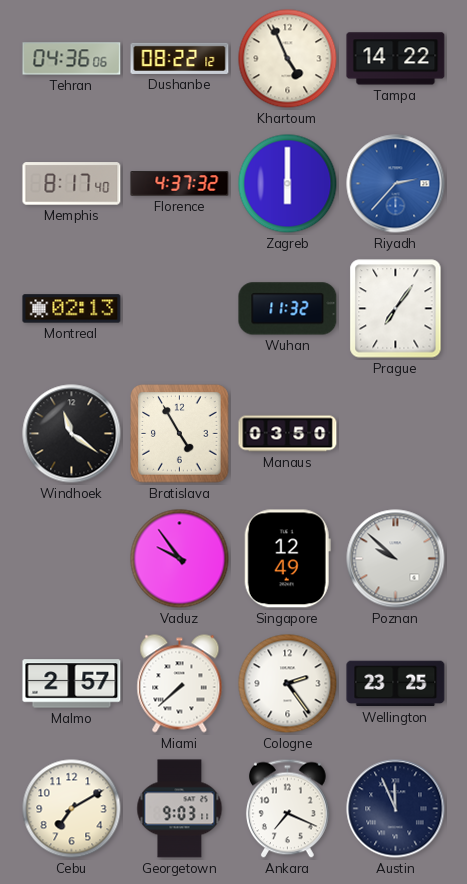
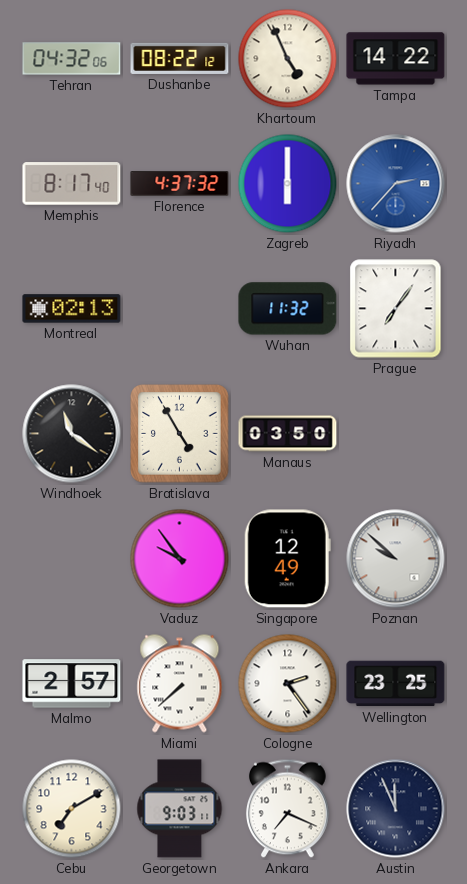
Tehran: 04:36 -> 04:32
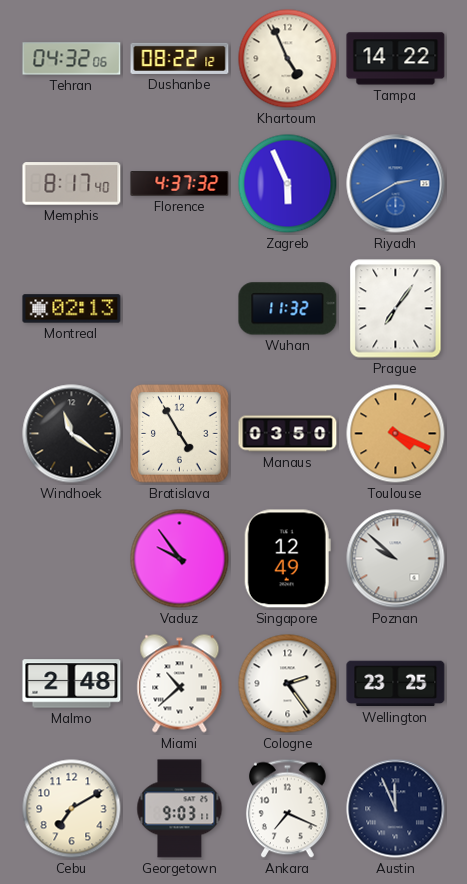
Zagreb: 6:00 -> 5:56
Riyadh: 2:37 -> 2:40
Toulouse: none -> 4:19
Malmo: 2:57 -> 2:48
Miami: 7:38 -> 10:38
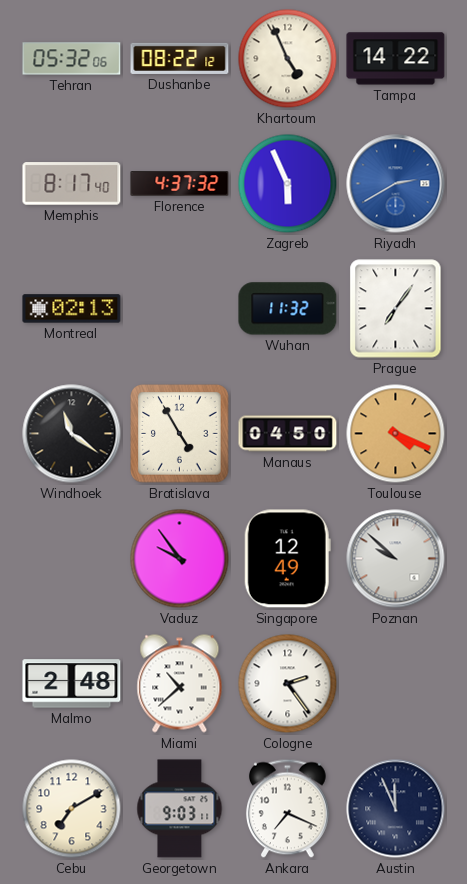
Tehran: 04:32 -> 05:32
Manaus: 03:50 -> 04:50
Wellington: 23:25 -> none
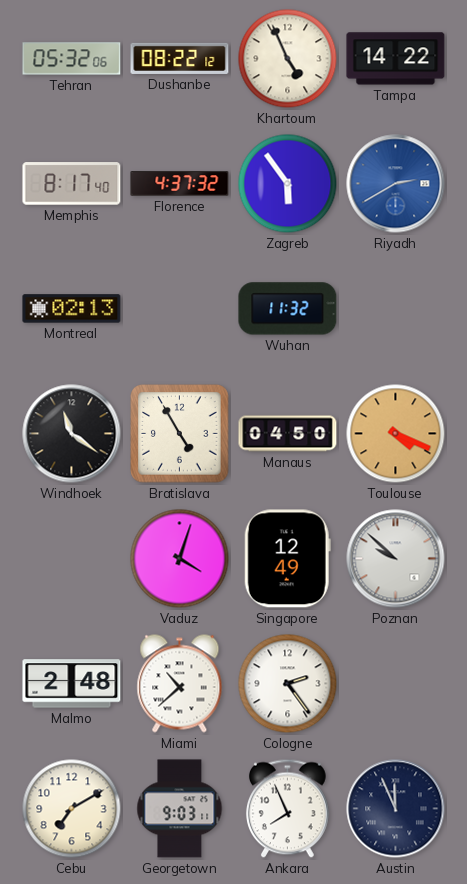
Zagreb: 5:56 -> 5:54
Prague: 7:06 -> none
Vaduz: 9:54 -> 4:03
Ankara: 7:19 -> 7:56
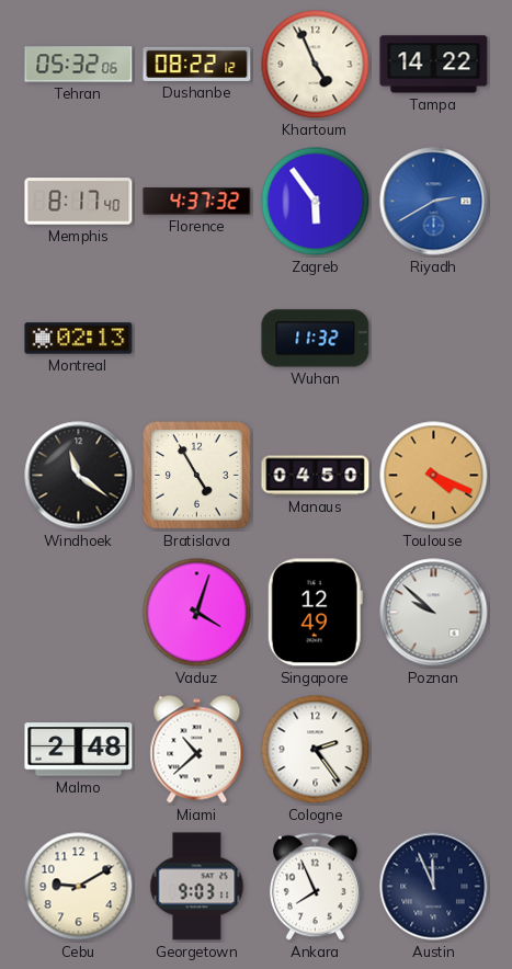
Cebu: 7:10 -> 9:10
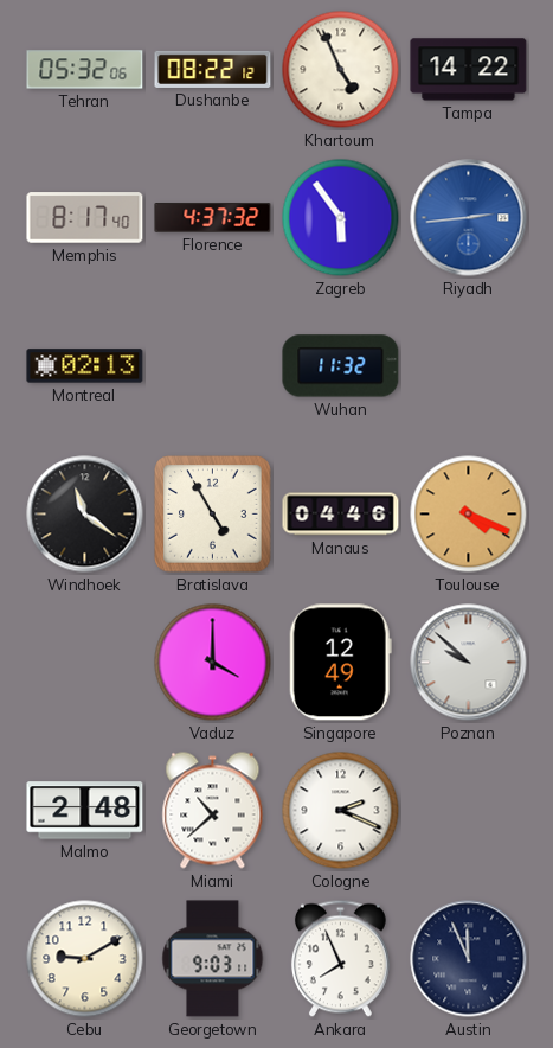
Riyadh: 2:40 -> 2:44
Manaus: 04:50 -> 04:46
Vaduz: 4:03 -> 4:00
Cologne: 2:24 -> 2:19
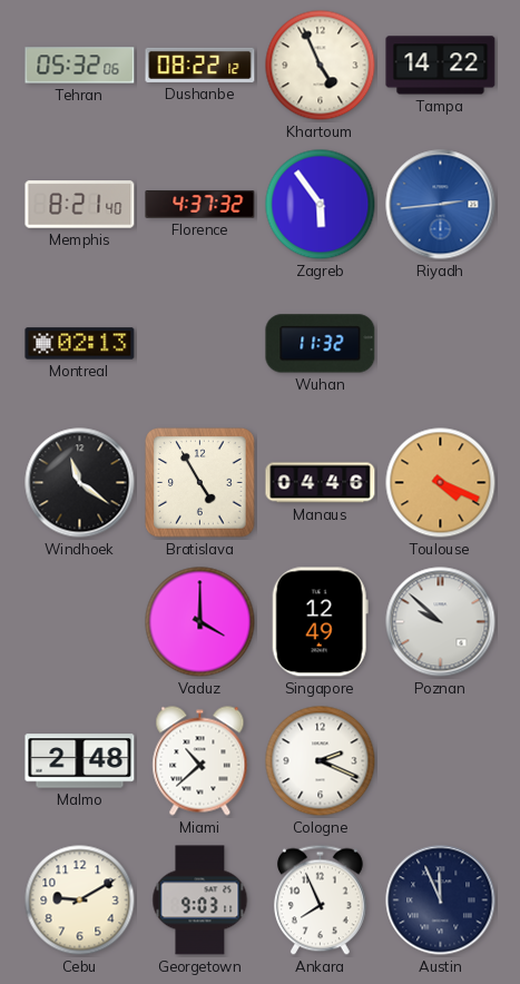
Memphis: 8:17 -> 8:21
